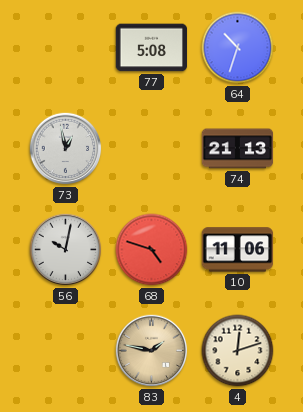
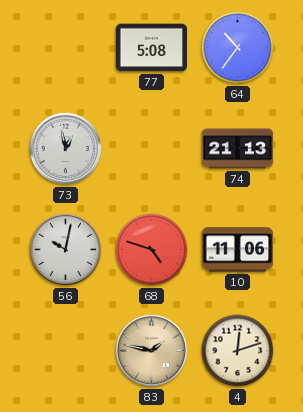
64: 10:33 -> 10:36
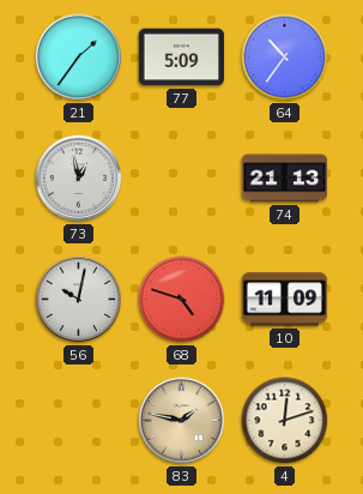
21: none -> 1:36
77: 5:08 -> 5:09
10: 11:06 -> 11:09
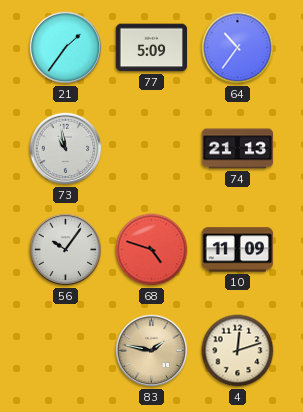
73: 12:58 -> 10:58
56: 10:02 -> 10:06
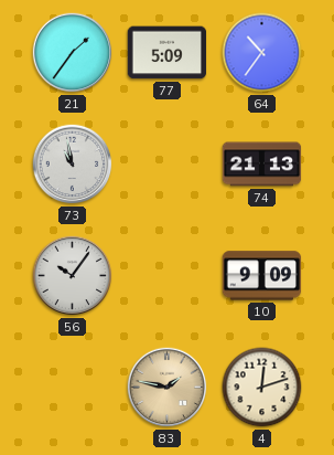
68: 4:48 -> none
10: 11:09 -> 9:09
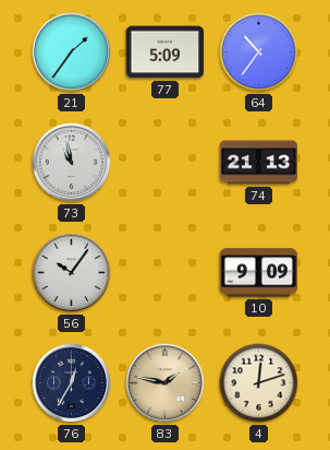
76: none -> 12:35
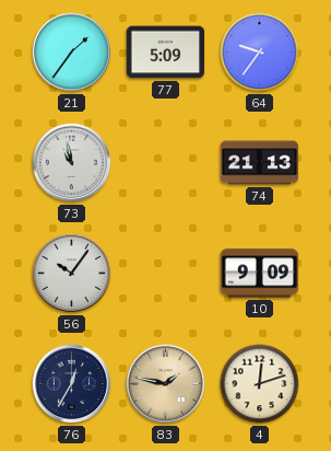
64: 10:36 -> 9:36
